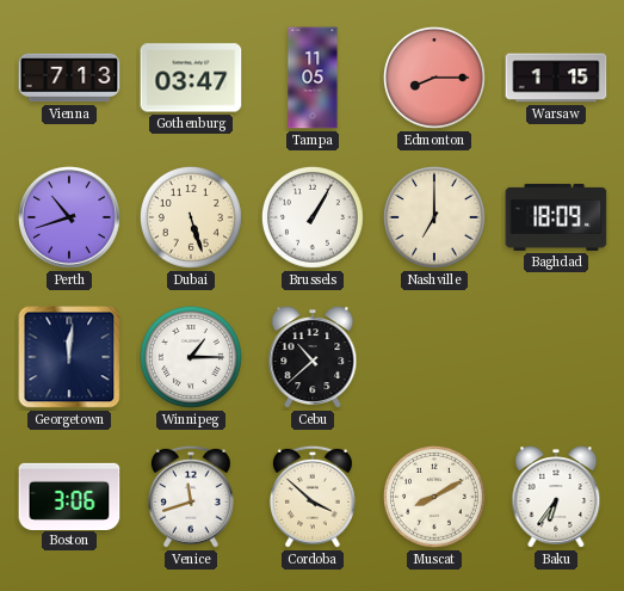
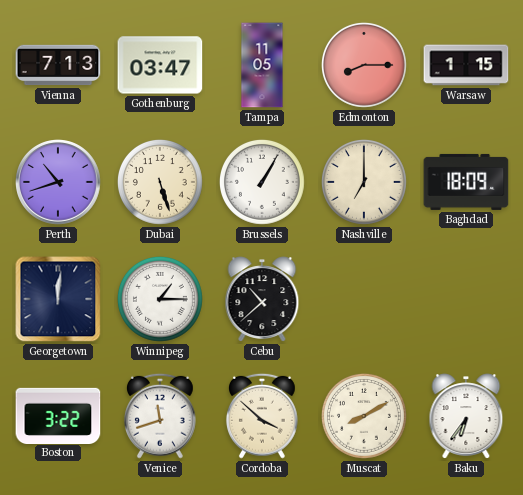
Boston: 3:06 -> 3:22
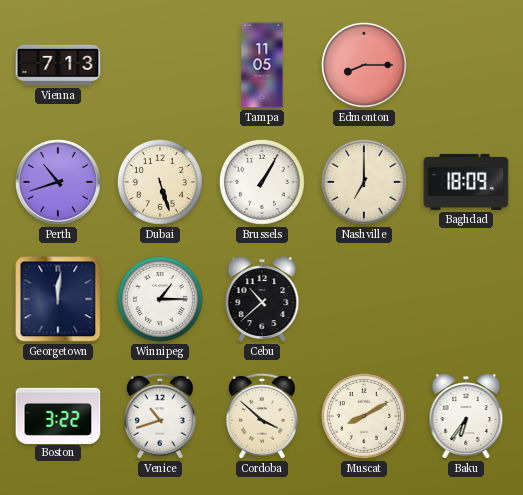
Gothenburg: 03:47 -> none
Warsaw: 1:15 -> none
Venice: 11:42 -> 10:42
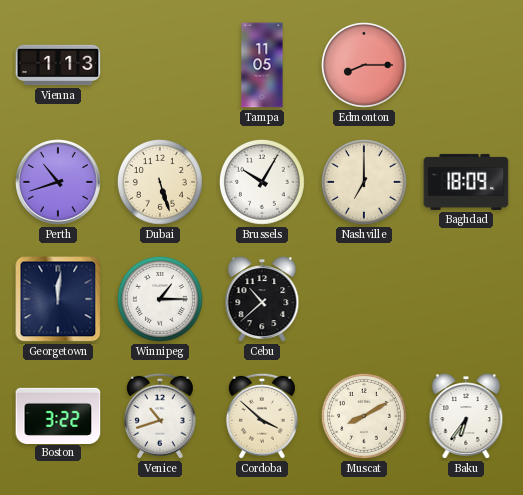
Vienna: 7:13 -> 1:13
Brussels: 1:05 -> 10:05
